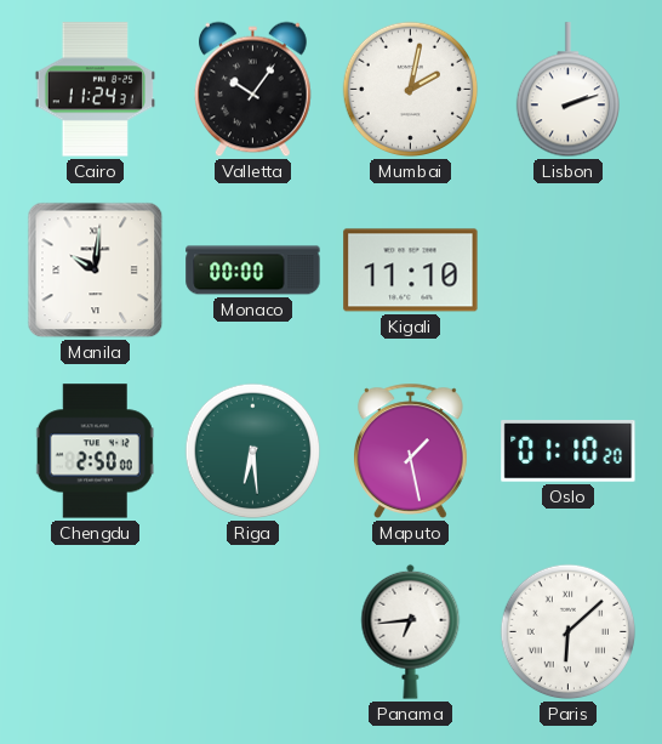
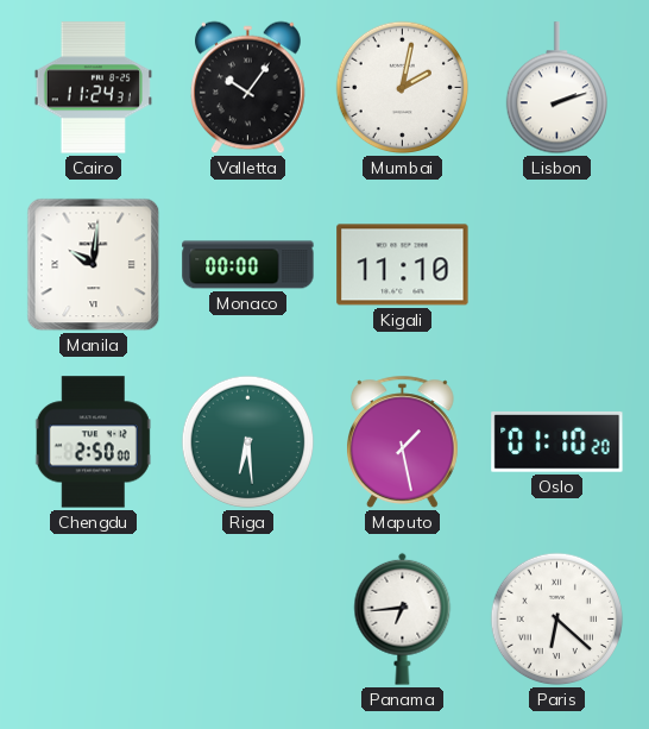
Paris: 6:08 -> 6:22
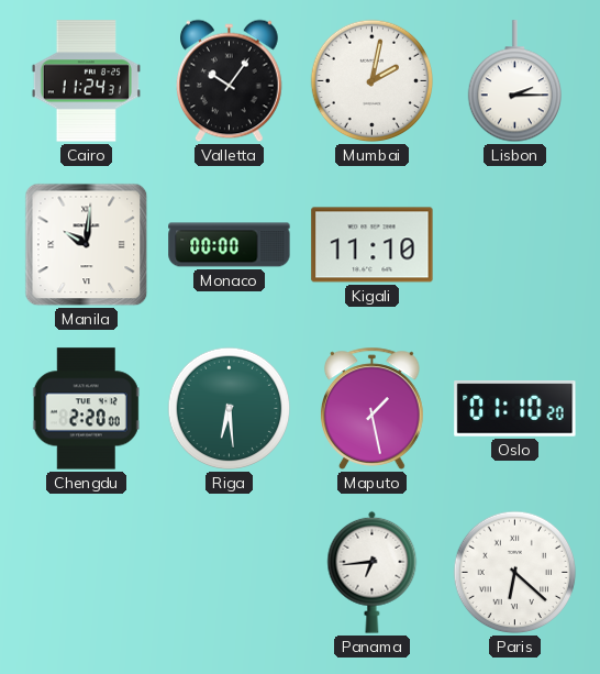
Lisbon: 2:12 -> 2:15
Chengdu: 2:50 -> 2:20
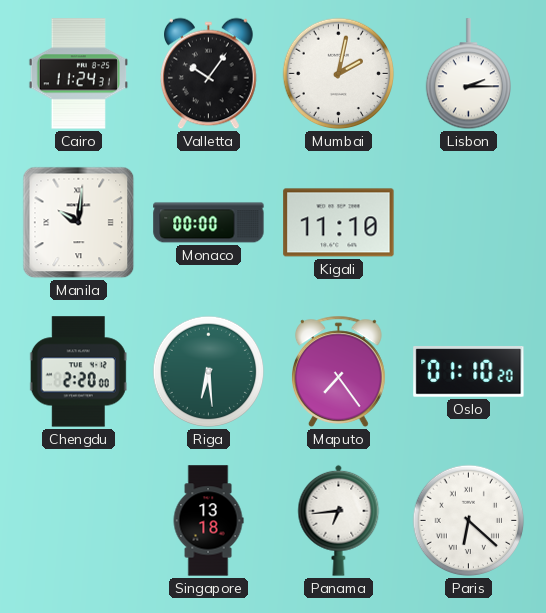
Maputo: 1:28 -> 7:24
Singapore: none -> 13:18
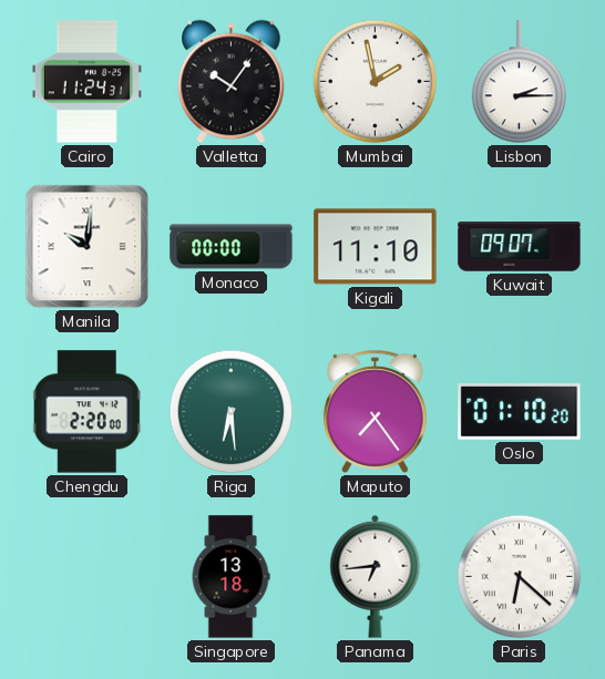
Mumbai: 2:02 -> 1:58
Kuwait: none -> 09:07
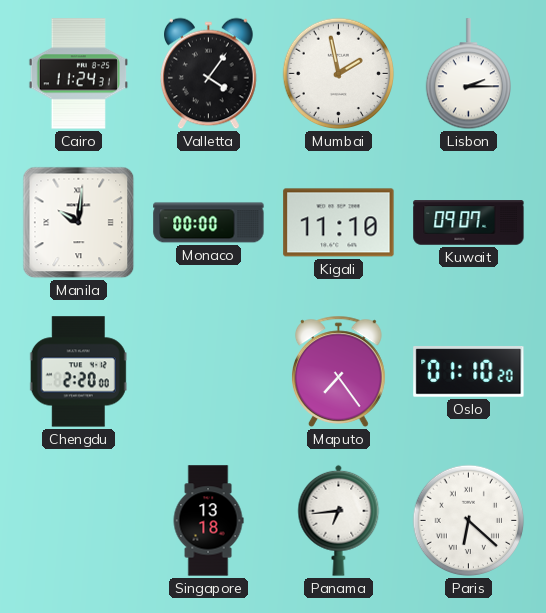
Valletta: 10:06 -> 4:06
Riga: 6:29 -> none
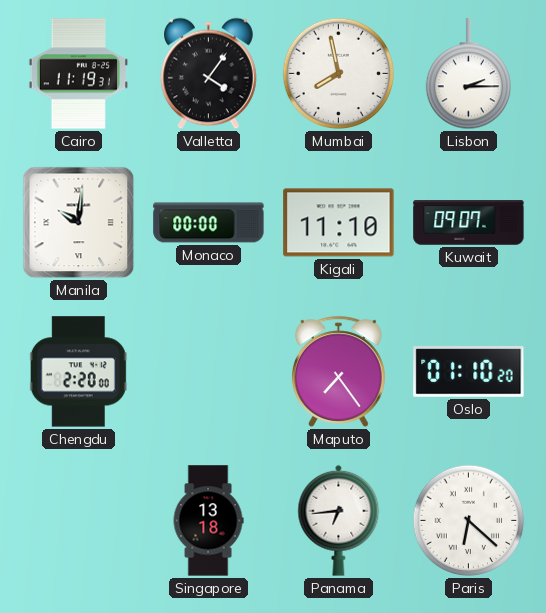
Cairo: 11:24 -> 11:19
Mumbai: 1:58 -> 7:58
